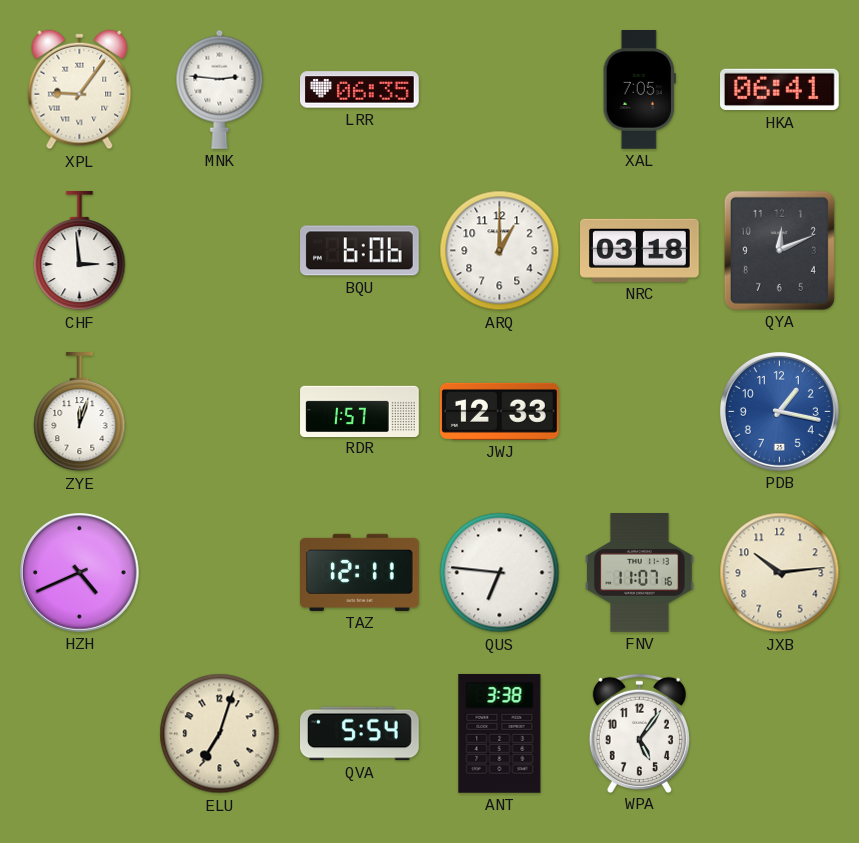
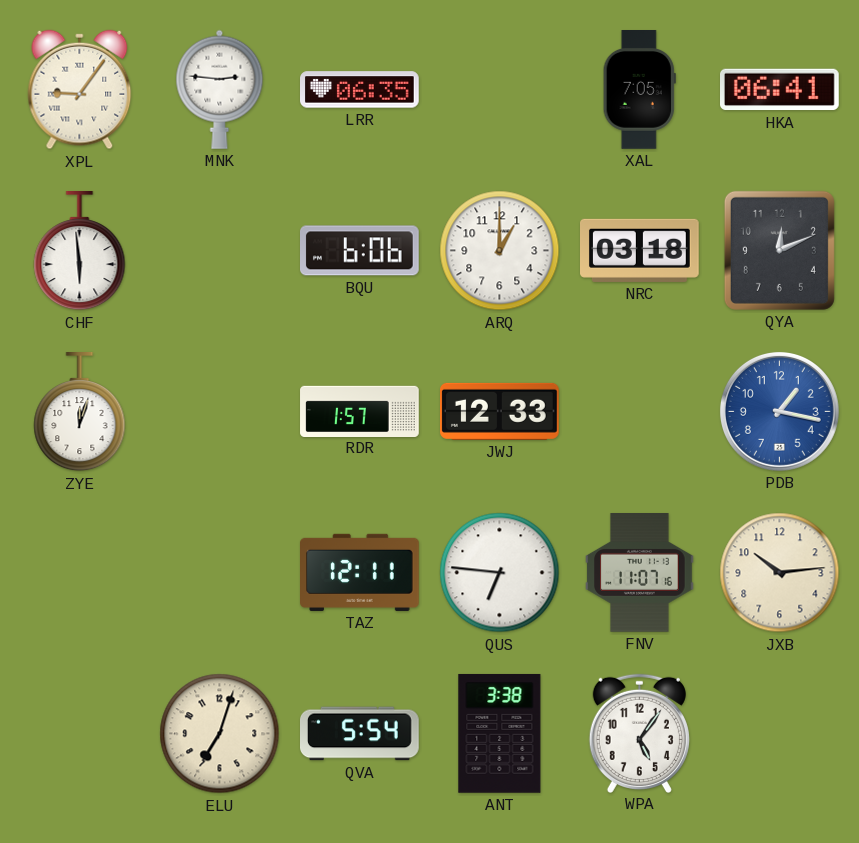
CHF: 2:59 -> 5:59
HZH: 4:41 -> none
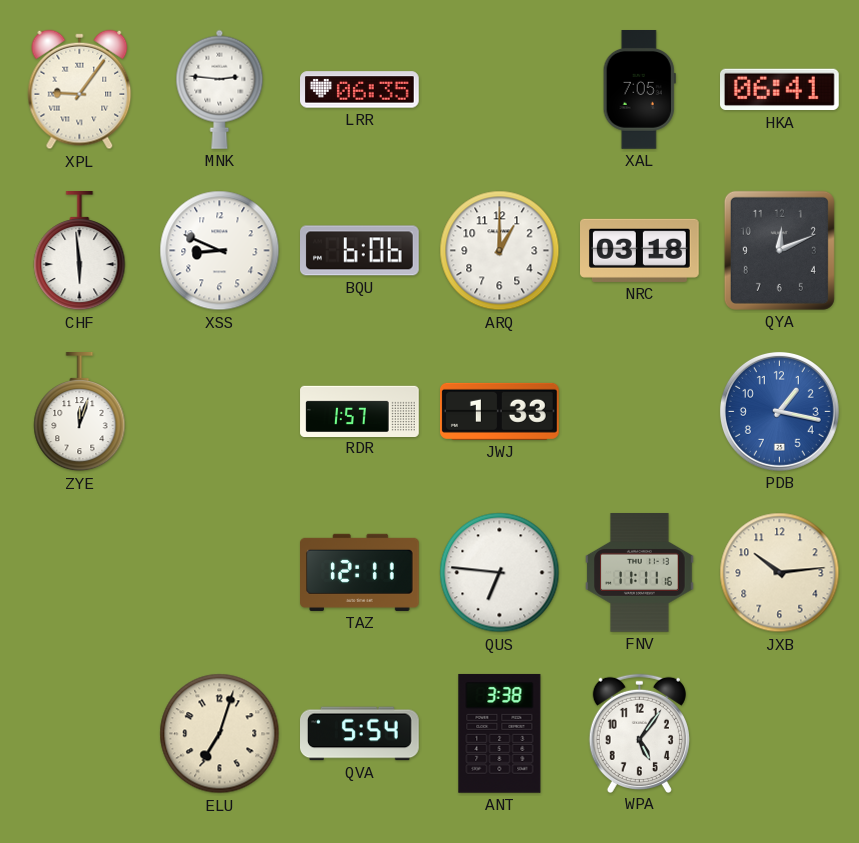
XSS: none -> 8:49
JWJ: 12:33 -> 1:33
FNV: 11:07 -> 11:11
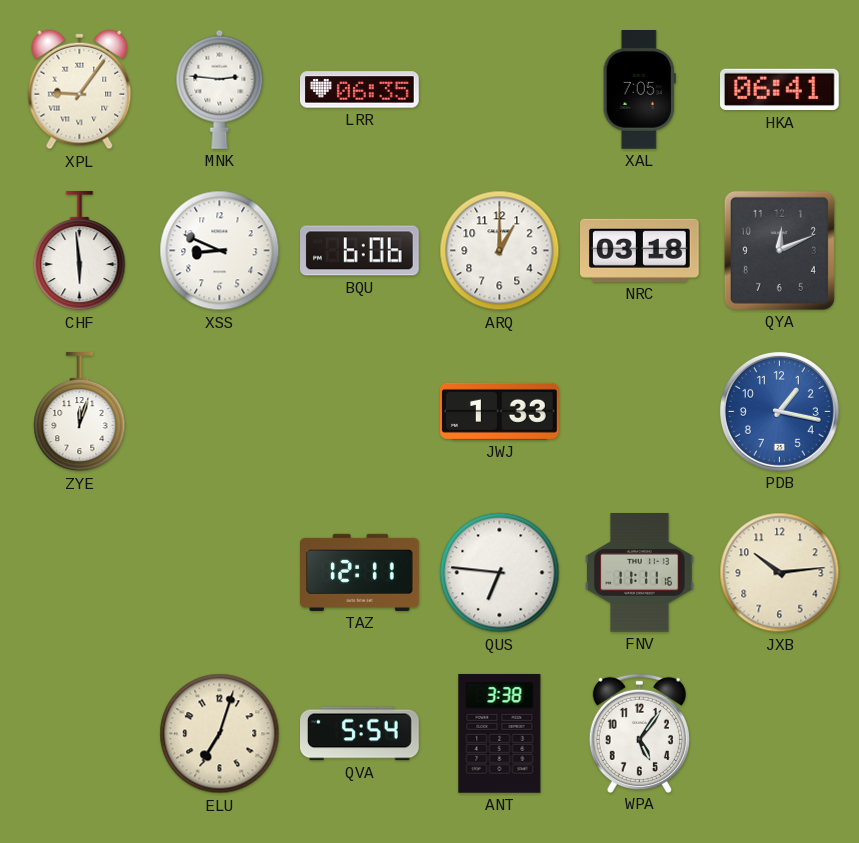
RDR: 1:57 -> none
